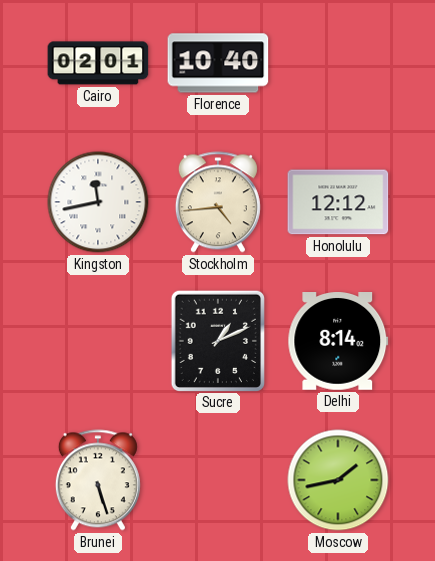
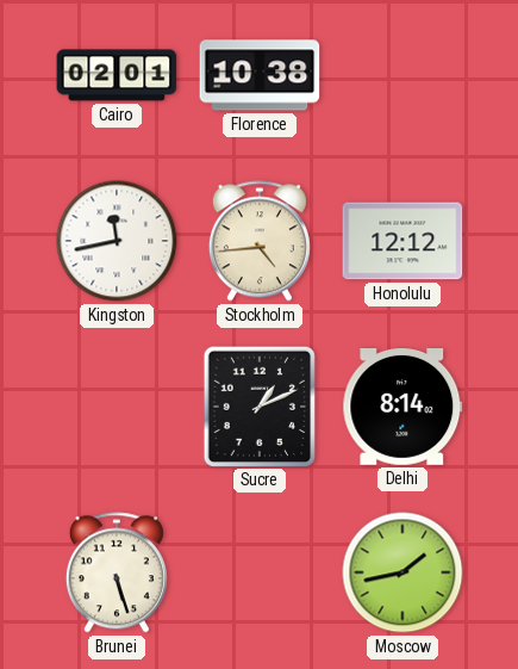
Florence: 10:40 -> 10:38
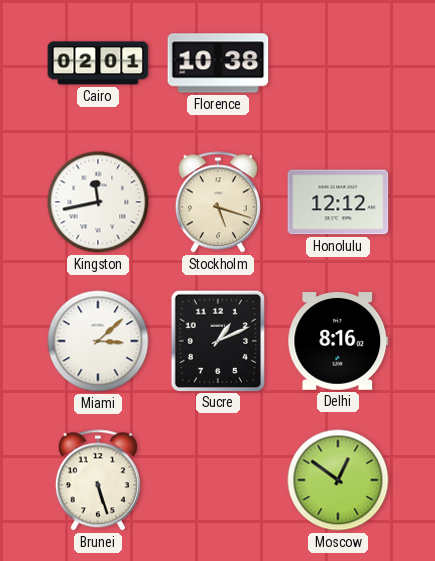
Stockholm: 4:44 -> 5:18
Miami: none -> 3:08
Delhi: 8:14 -> 8:16
Moscow: 1:43 -> 12:51
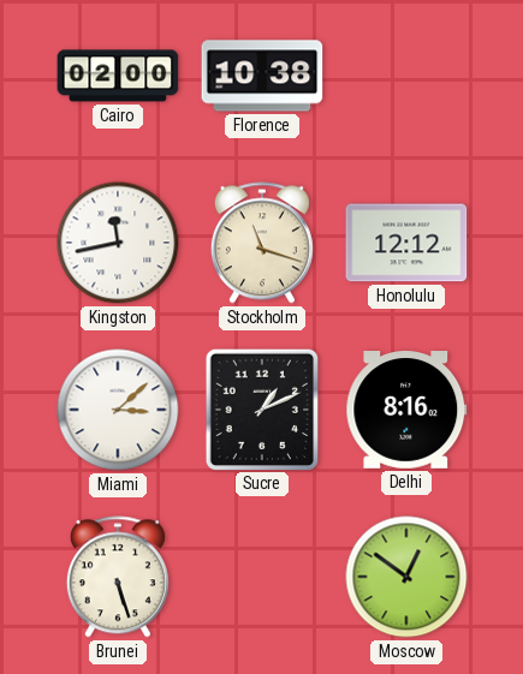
Cairo: 02:01 -> 02:00
Stockholm: 5:18 -> 11:18
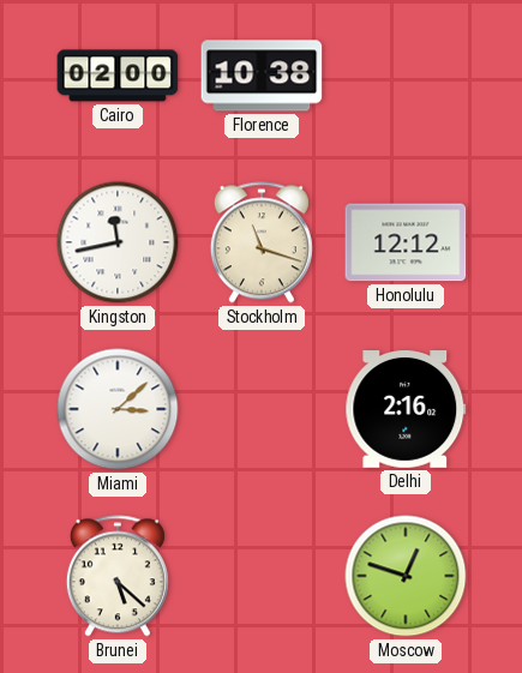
Sucre: 1:11 -> none
Delhi: 8:16 -> 2:16
Brunei: 5:27 -> 5:22
Moscow: 12:51 -> 12:48
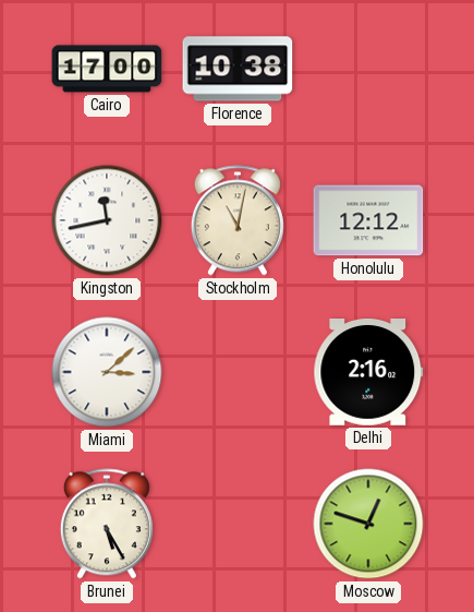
Cairo: 02:00 -> 17:00
Stockholm: 11:18 -> 11:02
Brunei: 5:22 -> 5:25
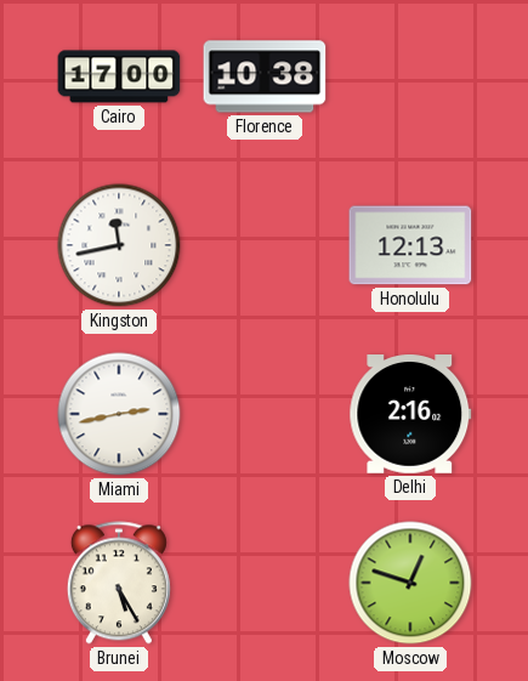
Stockholm: 11:02 -> none
Honolulu: 12:12 -> 12:13
Miami: 3:08 -> 2:43
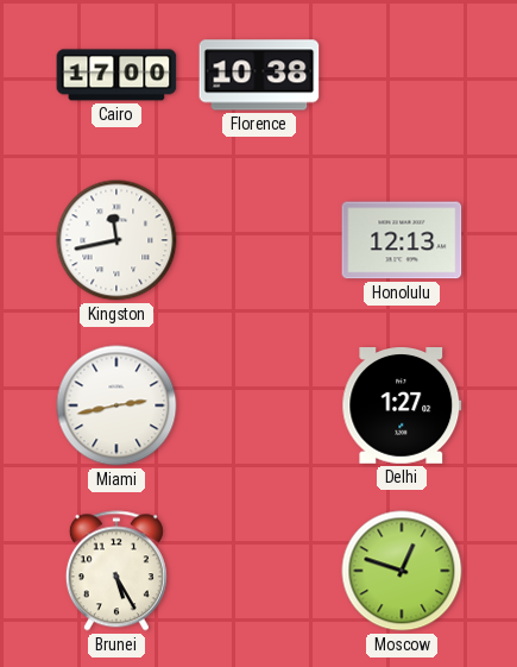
Delhi: 2:16 -> 1:27
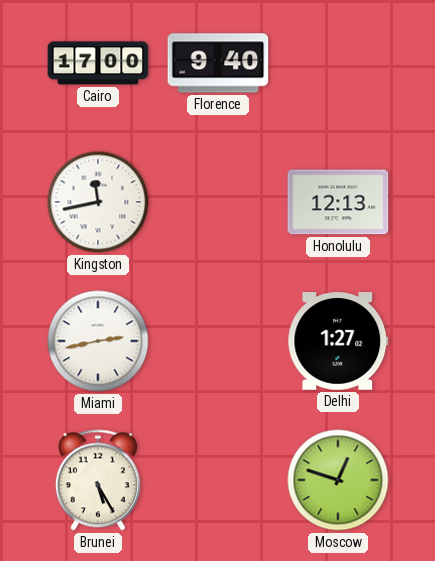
Florence: 10:38 -> 9:40
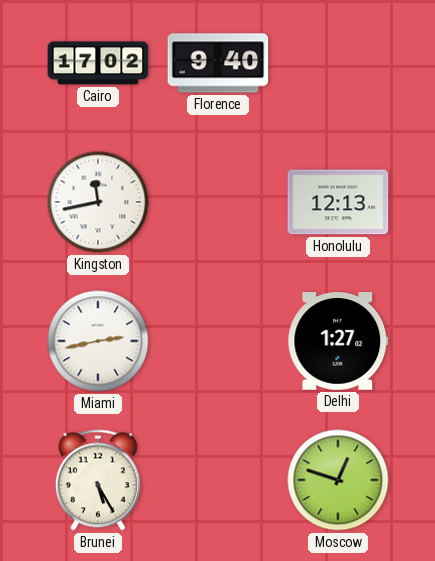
Cairo: 17:00 -> 17:02
